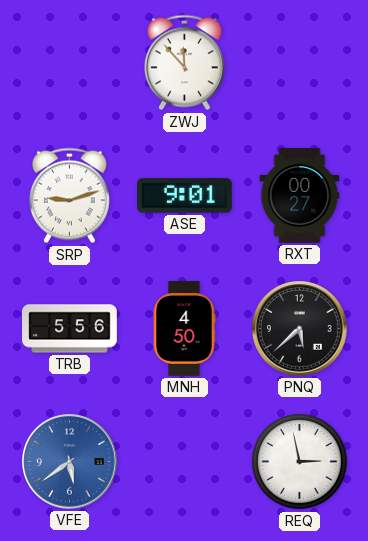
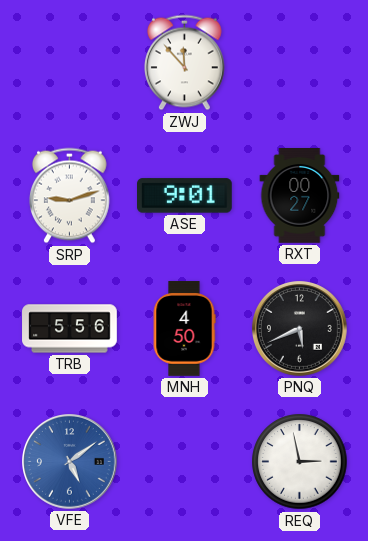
PNQ: 5:38 -> 5:41
VFE: 5:39 -> 5:09
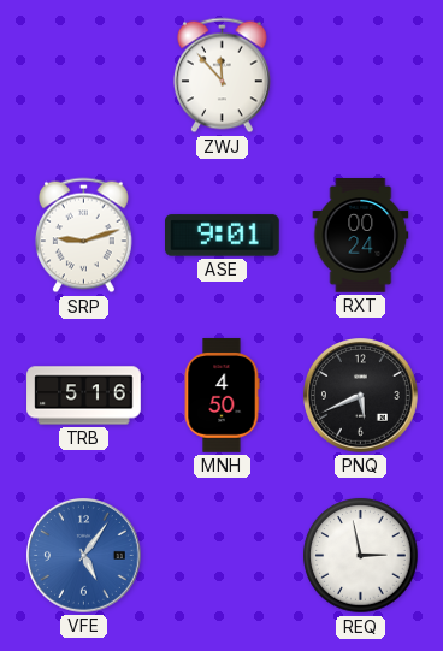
RXT: 00:27 -> 00:24
TRB: 5:56 -> 5:16
VFE: 5:09 -> 5:06
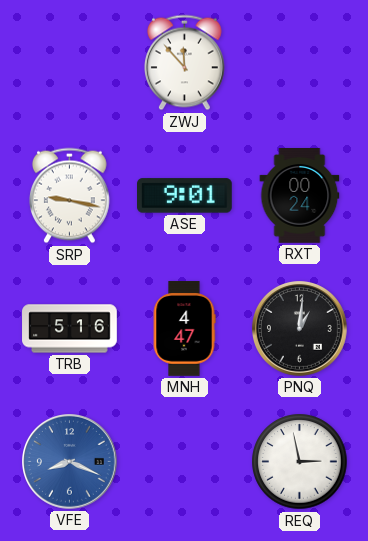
SRP: 9:12 -> 9:17
MNH: 4:50 -> 4:47
PNQ: 5:41 -> 1:01
VFE: 5:06 -> 8:19
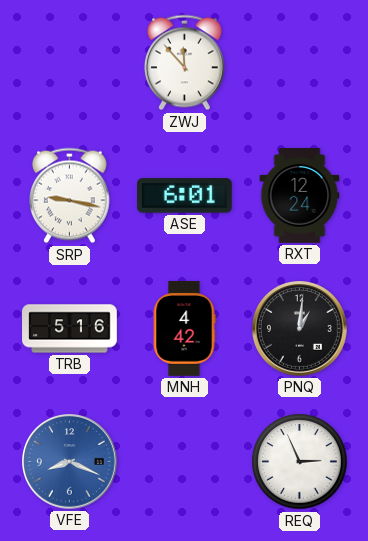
ASE: 9:01 -> 6:01
RXT: 00:24 -> 12:24
MNH: 4:47 -> 4:42
REQ: 2:58 -> 2:56
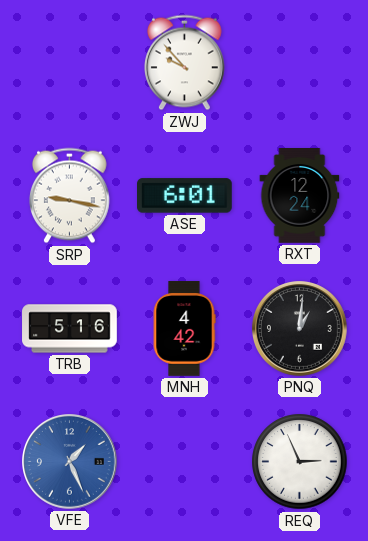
ZWJ: 11:53 -> 9:53
VFE: 8:19 -> 1:26
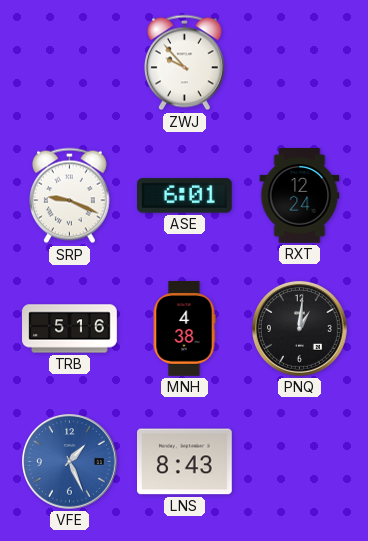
SRP: 9:17 -> 9:19
MNH: 4:42 -> 4:38
LNS: none -> 8:43
REQ: 2:56 -> none
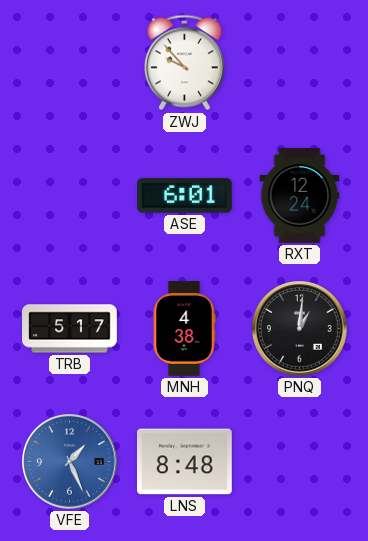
SRP: 9:19 -> none
TRB: 5:16 -> 5:17
LNS: 8:43 -> 8:48
